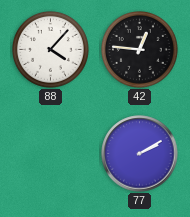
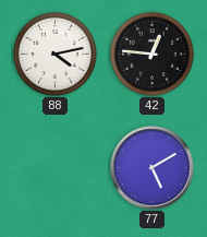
88: 4:07 -> 4:13
77: 2:10 -> 5:10
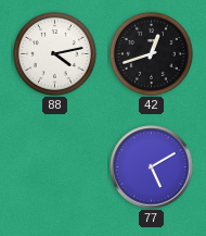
42: 12:46 -> 12:42
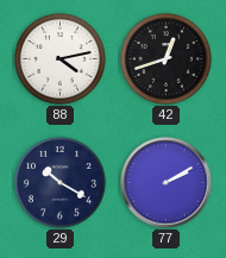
29: none -> 10:20
77: 5:10 -> 2:10
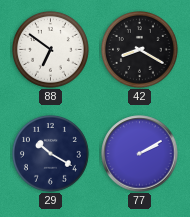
88: 4:13 -> 6:51
42: 12:42 -> 8:20
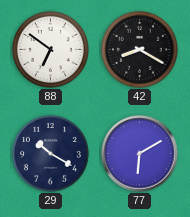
77: 2:10 -> 6:10
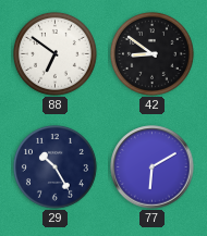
42: 8:20 -> 8:51
29: 10:20 -> 10:25
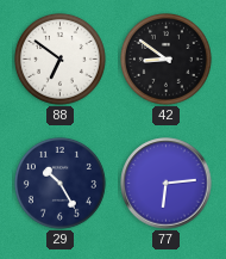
77: 6:10 -> 6:14
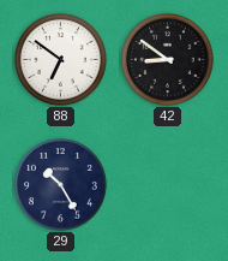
77: 6:14 -> none
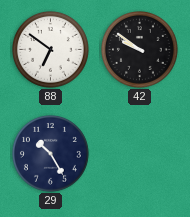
42: 8:51 -> 9:51
